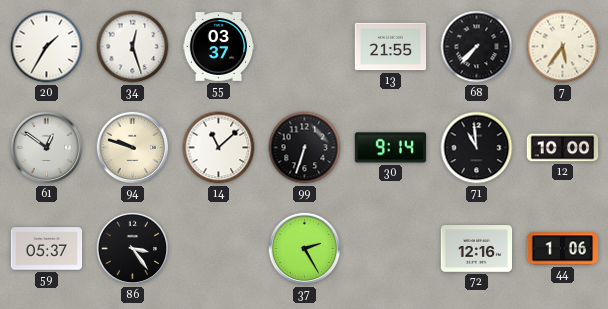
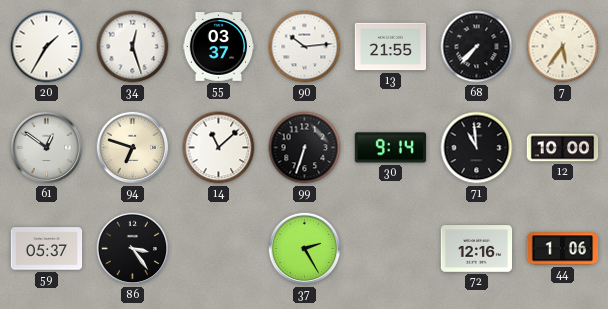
90: none -> 10:14
94: 9:48 -> 6:48
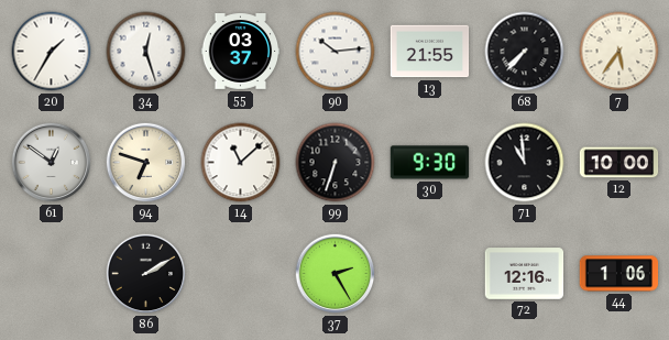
30: 9:14 -> 9:30
59: 05:37 -> none
86: 3:24 -> 2:10
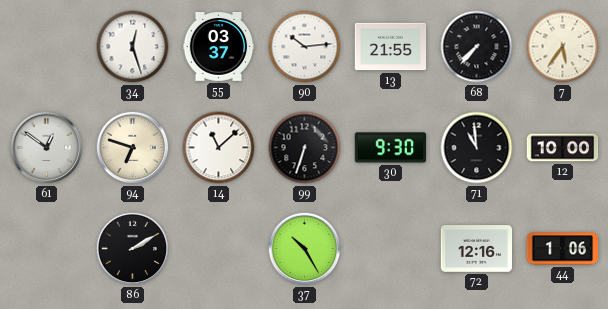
20: 1:35 -> none
37: 2:25 -> 10:25
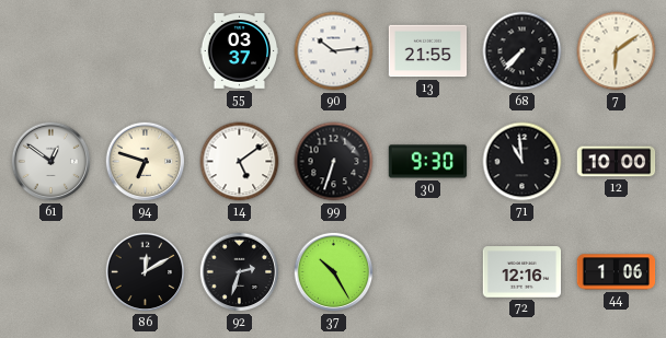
34: 12:27 -> none
7: 5:36 -> 6:09
14: 11:08 -> 5:09
86: 2:10 -> 12:10
92: none -> 2:33
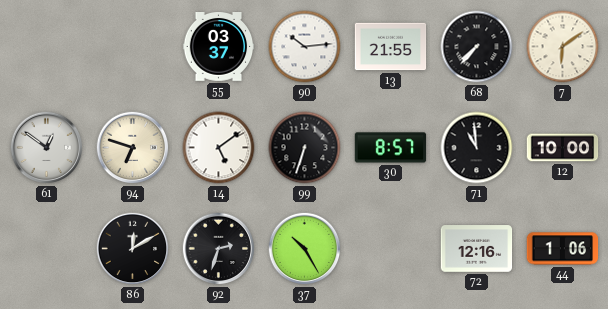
30: 9:30 -> 8:57
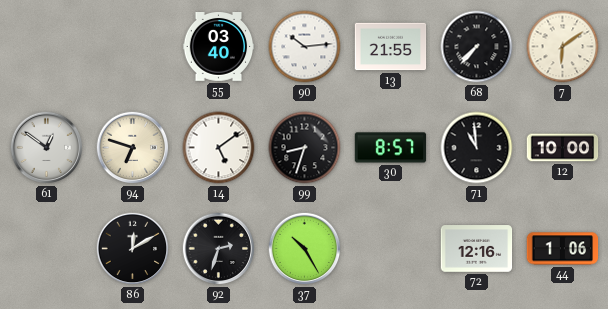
55: 03:37 -> 03:40
99: 6:33 -> 8:33
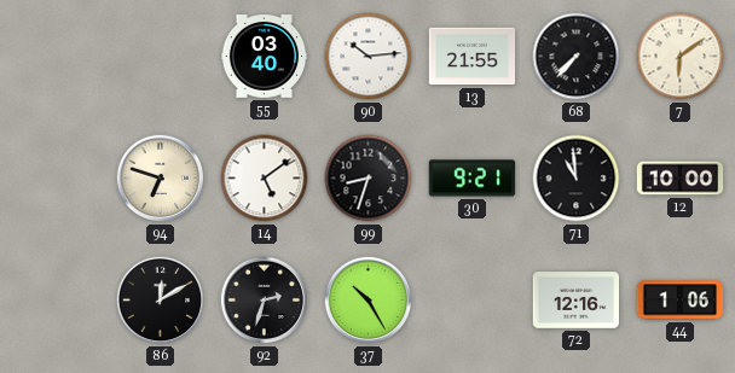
61: 12:51 -> none
30: 8:57 -> 9:21
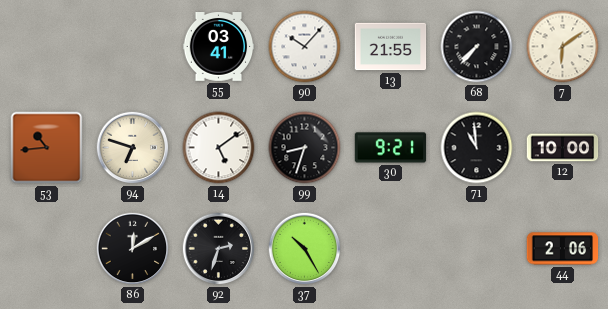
55: 03:40 -> 03:41
90: 10:14 -> 10:07
53: none -> 10:44
72: 12:16 -> none
44: 1:06 -> 2:06
